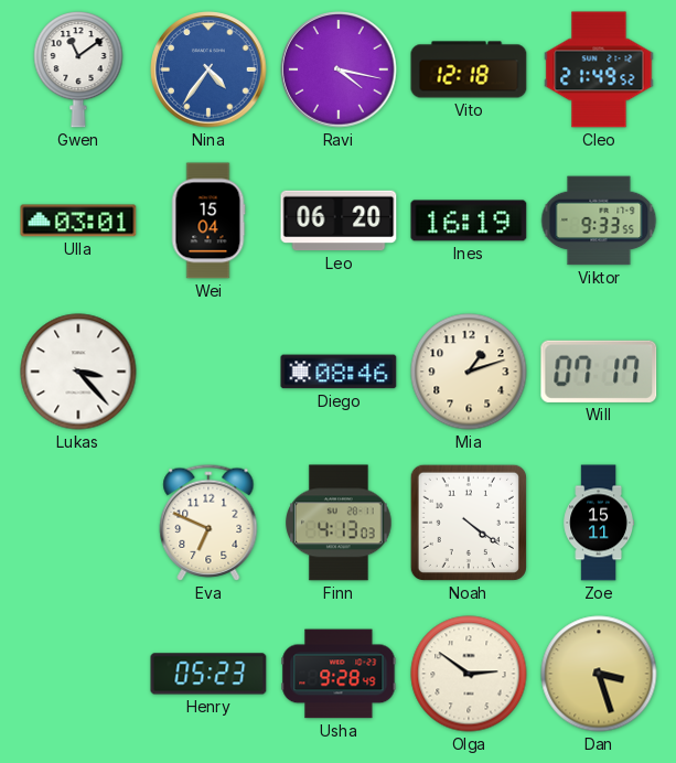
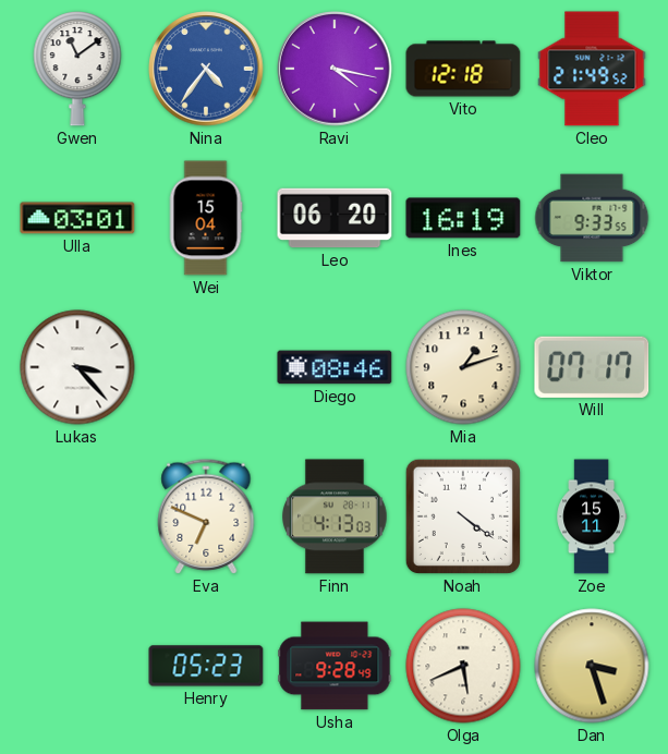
Olga: 2:51 -> 5:41
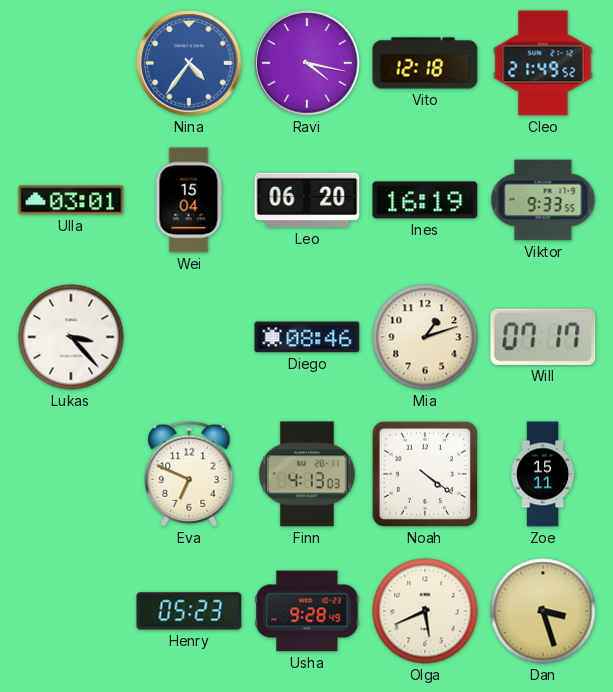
Gwen: 11:09 -> none
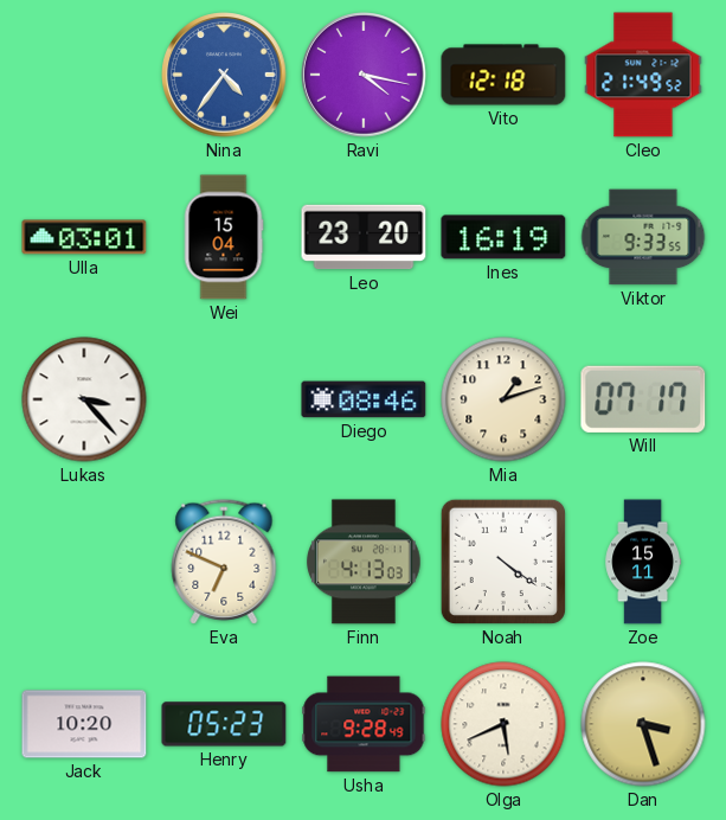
Leo: 06:20 -> 23:20
Jack: none -> 10:20
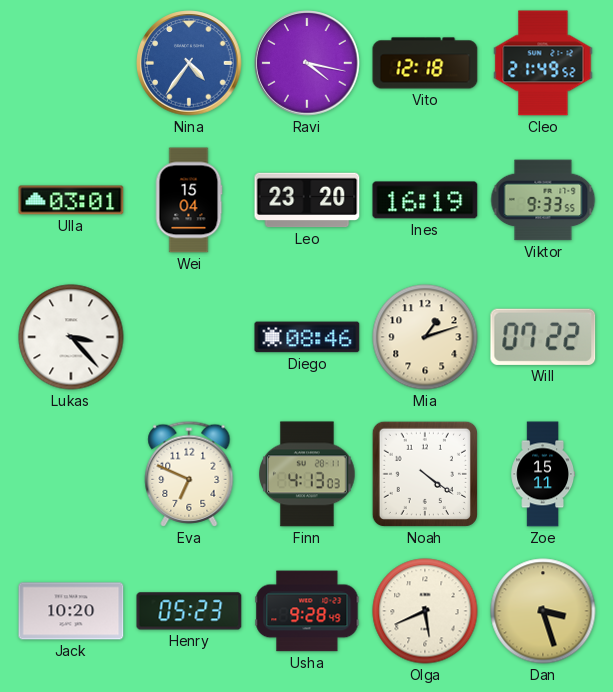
Will: 07:17 -> 07:22
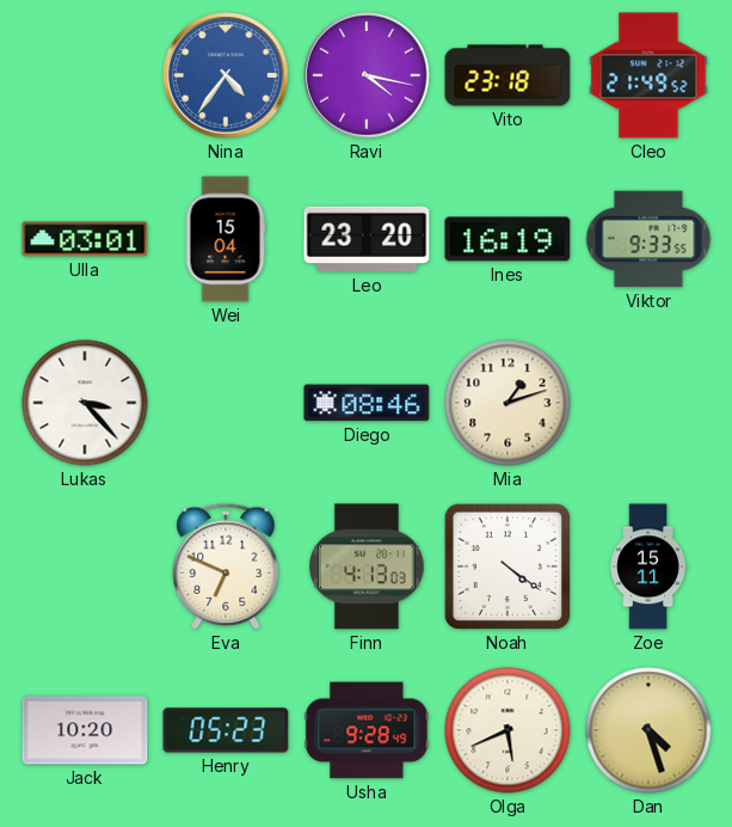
Vito: 12:18 -> 23:18
Will: 07:22 -> none
Dan: 3:27 -> 4:27
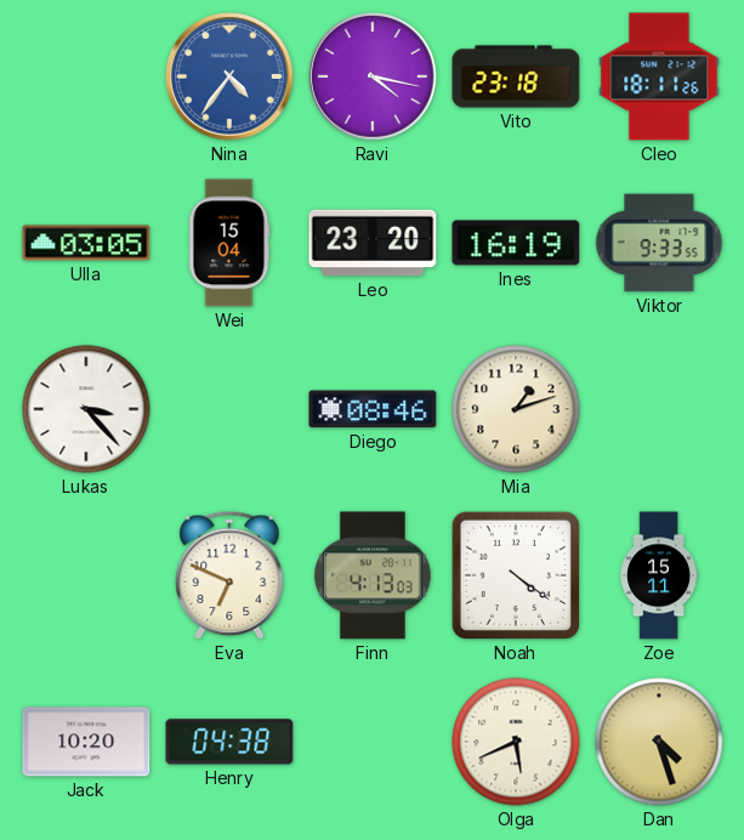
Cleo: 21:49 -> 18:11
Ulla: 03:01 -> 03:05
Henry: 05:23 -> 04:38
Usha: 9:28 -> none
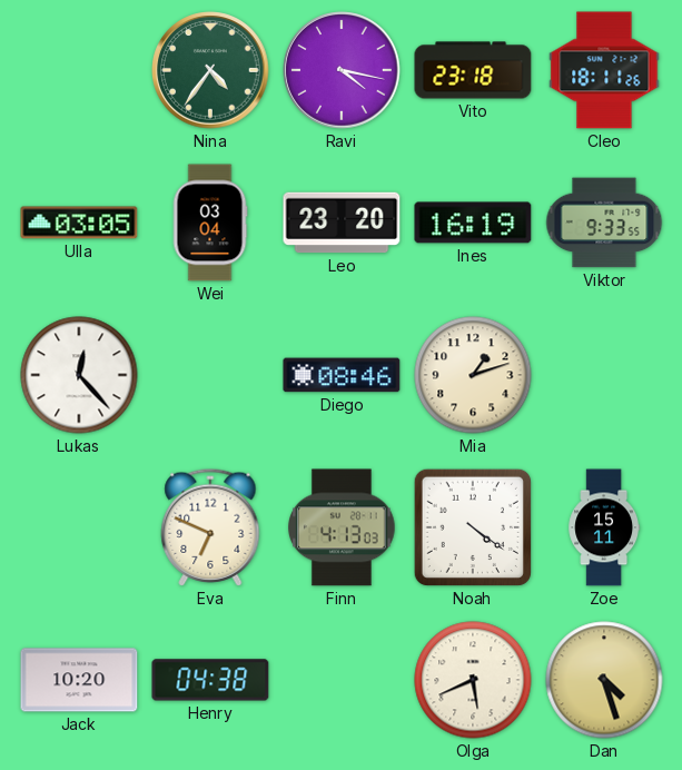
Nina dial: blue -> green
Wei: 15:04 -> 03:04
Lukas: 3:23 -> 12:23
